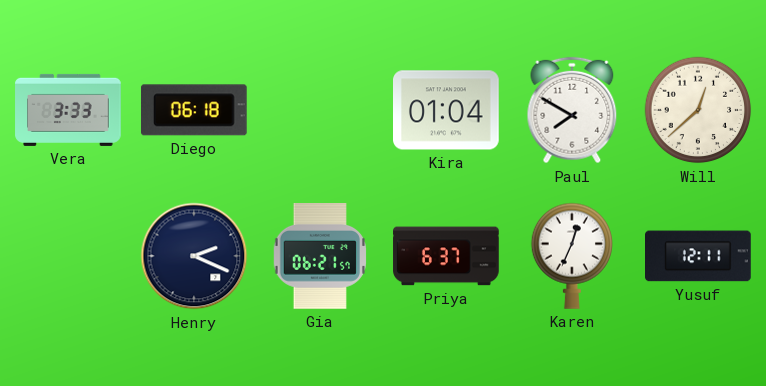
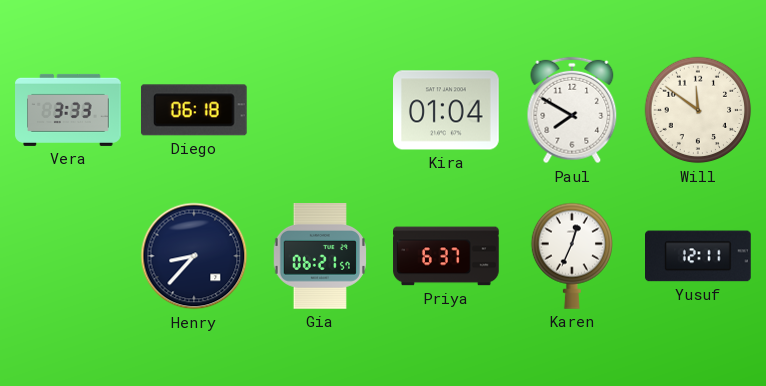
Will: 12:38 -> 11:51
Henry: 2:19 -> 8:37
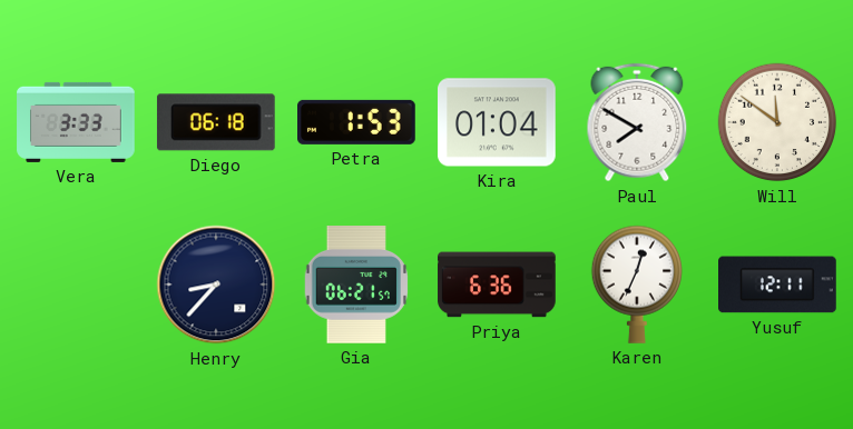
Petra: none -> 1:53
Priya: 6:37 -> 6:36
